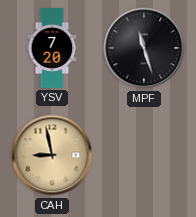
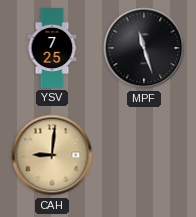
YSV: 7:20 -> 7:25
CAH: 8:58 -> 9:01
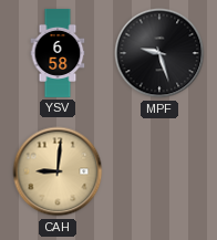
YSV: 7:25 -> 6:58
MPF: 11:27 -> 9:27
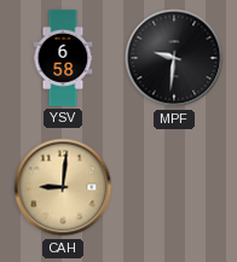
MPF: 9:27 -> 9:31
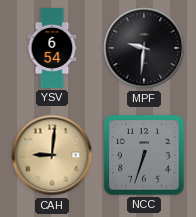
YSV: 6:58 -> 6:54
NCC: none -> 6:33
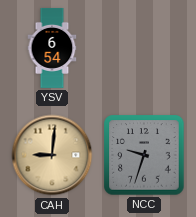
MPF: 9:31 -> none
NCC: 6:33 -> 9:33
